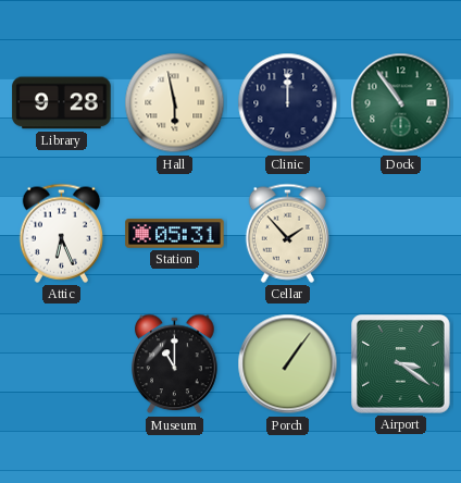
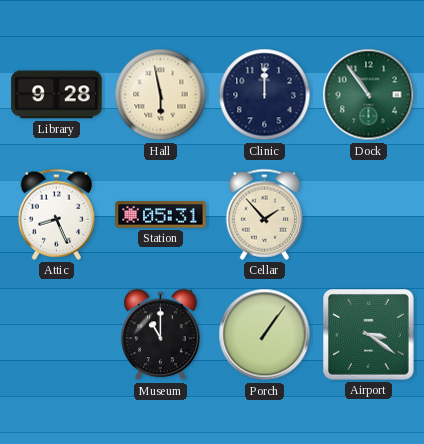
Attic: 6:26 -> 8:26
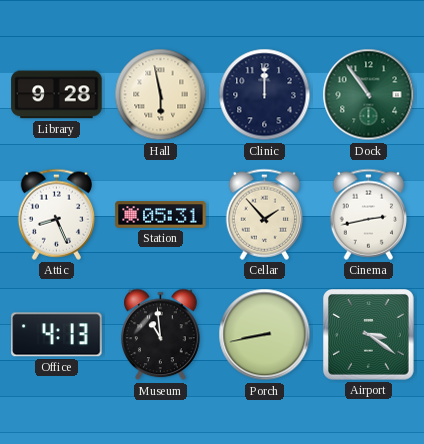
Cinema: none -> 2:43
Office: none -> 4:13
Museum: 11:00 -> 10:59
Porch: 1:06 -> 8:43
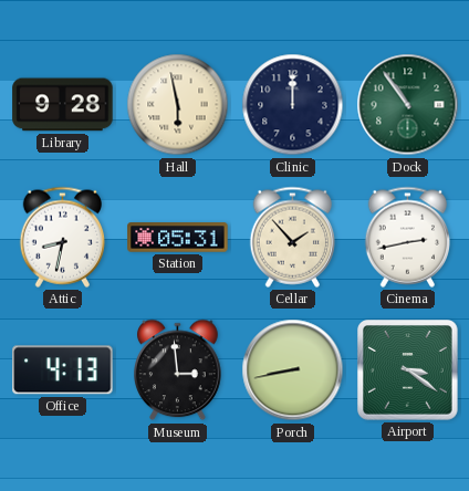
Attic: 8:26 -> 8:32
Museum: 10:59 -> 2:59
